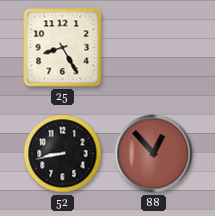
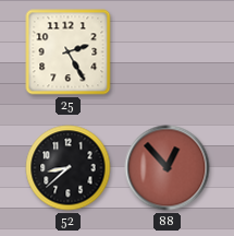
25: 8:25 -> 2:25
52: 8:43 -> 8:38
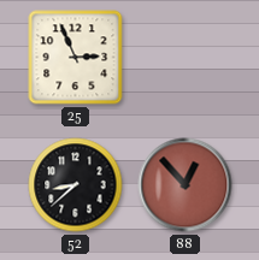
25: 2:25 -> 2:56
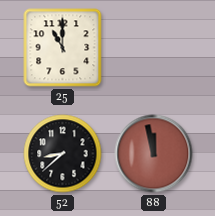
25: 2:56 -> 11:00
88: 12:53 -> 11:58
